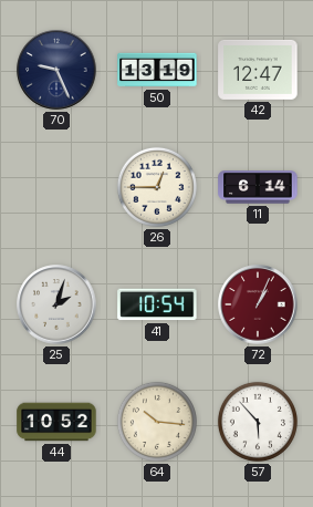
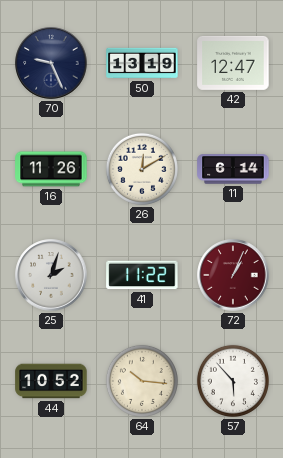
16: none -> 11:26
26: 12:45 -> 12:10
41: 10:54 -> 11:22
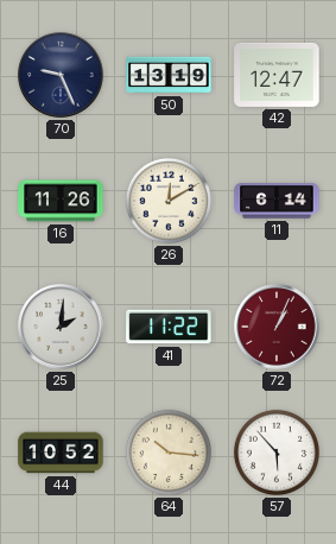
25: 2:03 -> 2:01
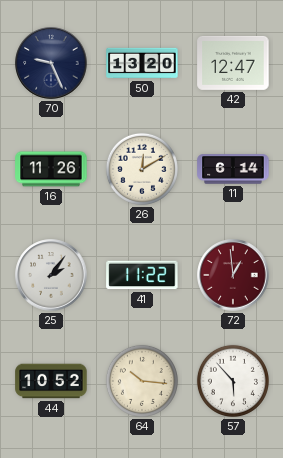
50: 13:19 -> 13:20
25: 2:01 -> 2:06
72: 1:04 -> 12:59
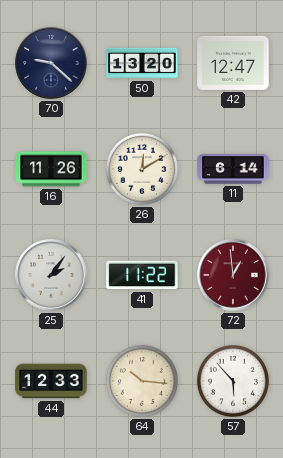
70: 9:26 -> 9:22
44: 10:52 -> 12:33
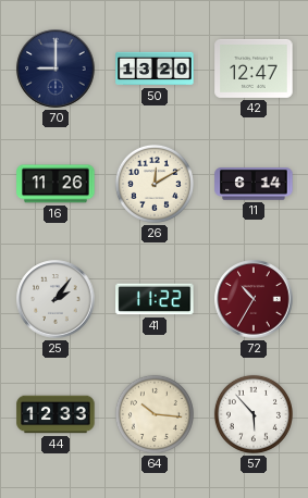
70: 9:22 -> 9:00
72: 12:59 -> 10:35
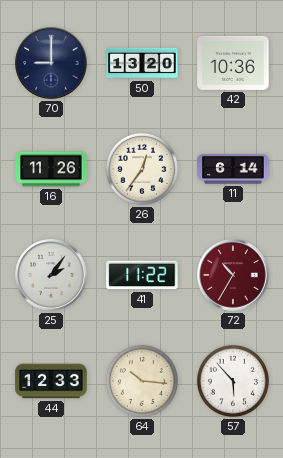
42: 12:47 -> 10:36
26: 12:10 -> 12:36
